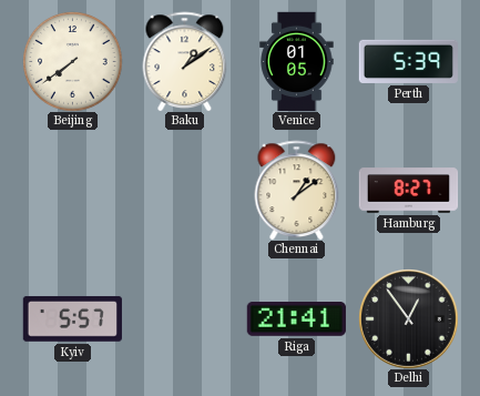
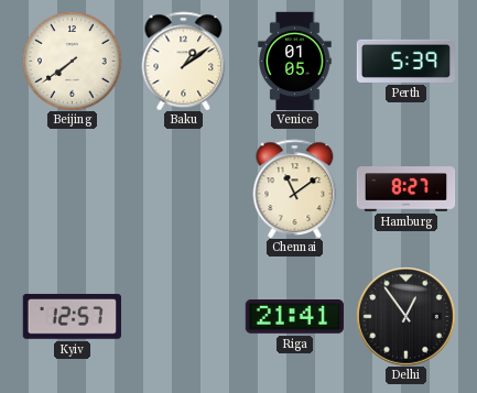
Chennai: 1:09 -> 11:09
Kyiv: 5:57 -> 12:57
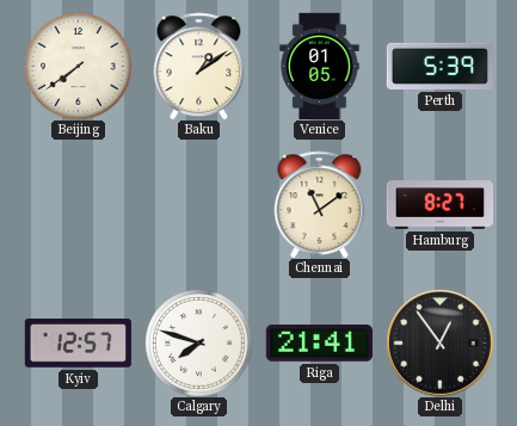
Calgary: none -> 7:48
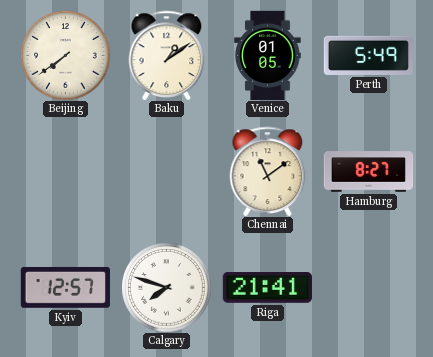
Perth: 5:39 -> 5:49
Delhi: 12:54 -> none
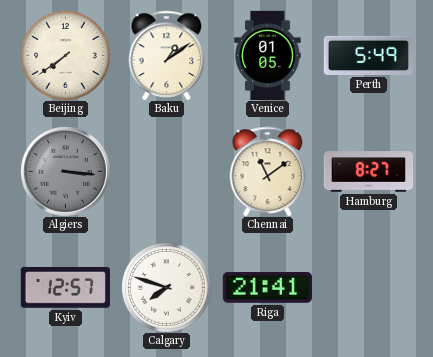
Algiers: none -> 3:16
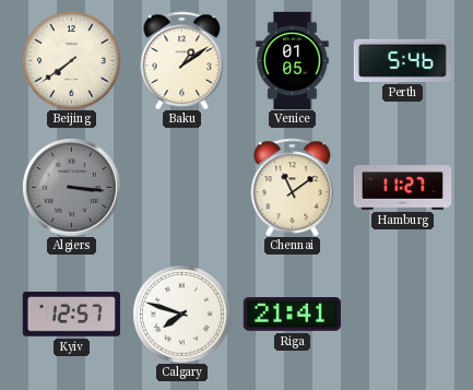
Perth: 5:49 -> 5:46
Hamburg: 8:27 -> 11:27
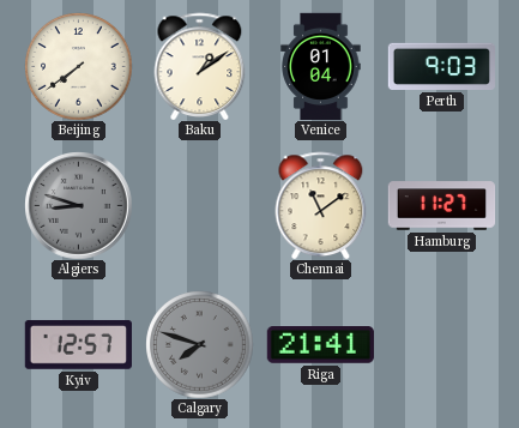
Venice: 01:05 -> 01:04
Perth: 5:46 -> 9:03
Algiers: 3:16 -> 8:48
Calgary dial: white -> grey
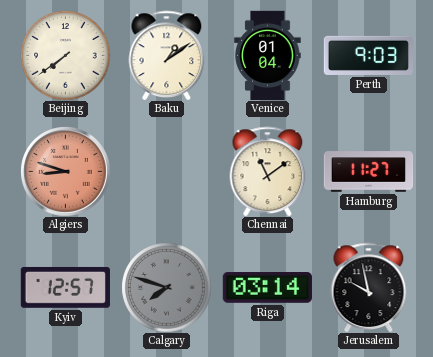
Algiers dial: grey -> salmon
Riga: 21:41 -> 03:14
Jerusalem: none -> 9:58
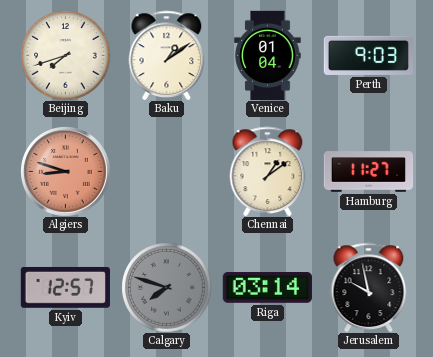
Beijing: 7:39 -> 7:42
Chennai: 11:09 -> 1:09
